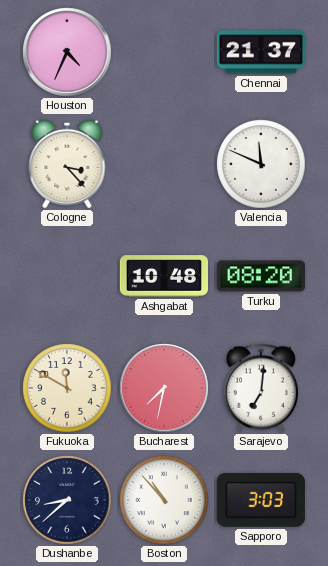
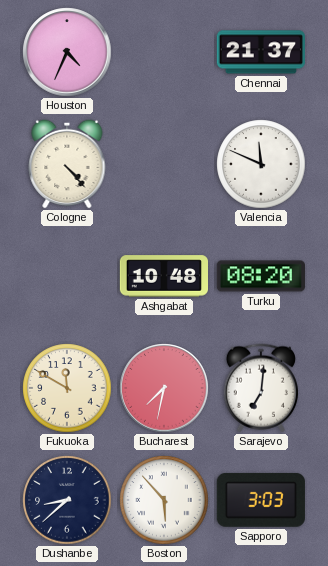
Cologne: 3:23 -> 4:23
Boston: 10:53 -> 5:53
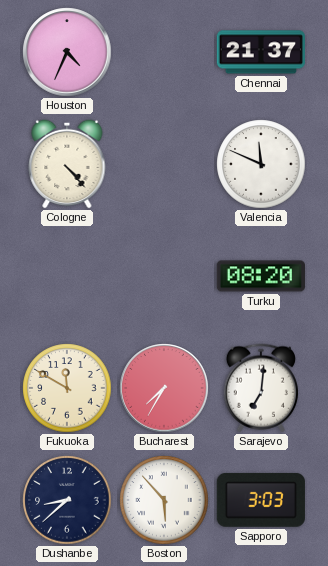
Ashgabat: 10:48 -> none
Bucharest: 7:32 -> 7:35
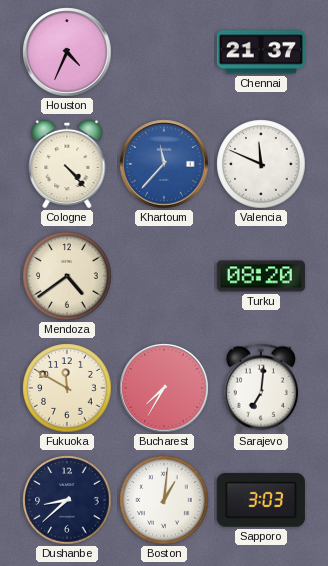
Khartoum: none -> 11:37
Mendoza: none -> 4:39
Boston: 5:53 -> 1:01
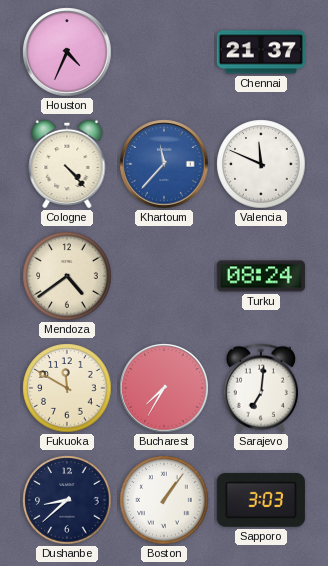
Turku: 08:20 -> 08:24
Boston: 1:01 -> 1:06
